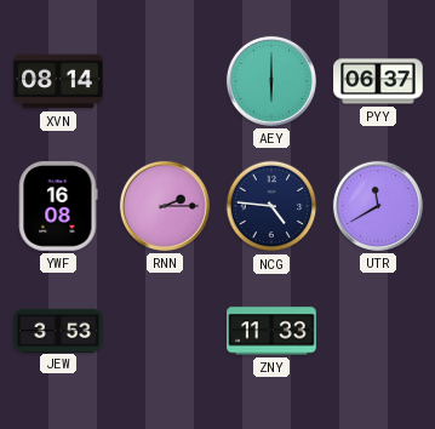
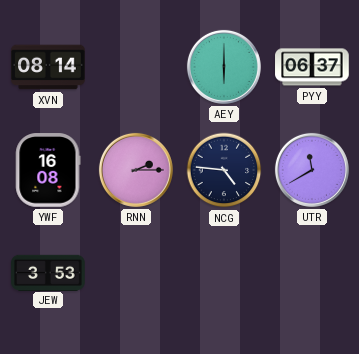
ZNY: 11:33 -> none
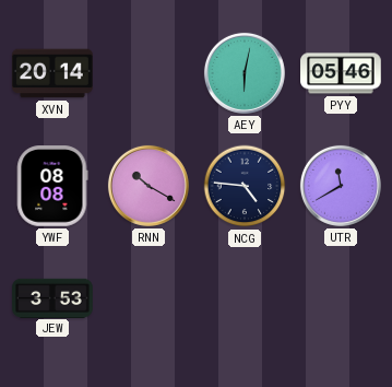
XVN: 08:14 -> 20:14
AEY: 6:00 -> 6:02
PYY: 06:37 -> 05:46
YWF: 16:08 -> 08:08
RNN: 2:15 -> 10:20
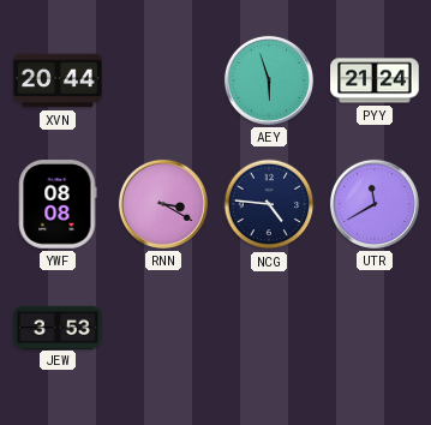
XVN: 20:14 -> 20:44
AEY: 6:02 -> 5:57
PYY: 05:46 -> 21:24
RNN: 10:20 -> 3:20
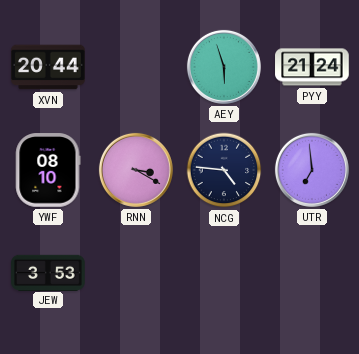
YWF: 08:08 -> 08:10
UTR: 11:40 -> 6:59
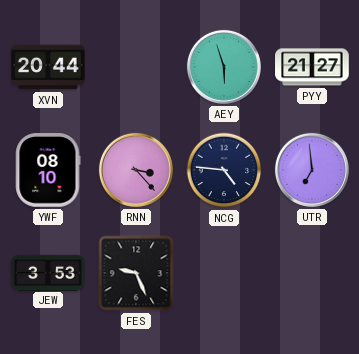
PYY: 21:24 -> 21:27
RNN: 3:20 -> 3:23
FES: none -> 9:26
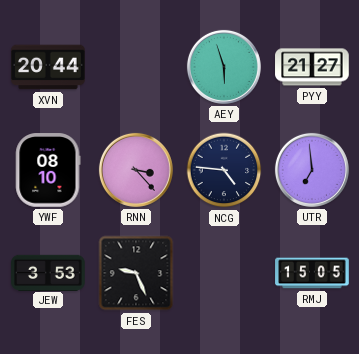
RMJ: none -> 15:05
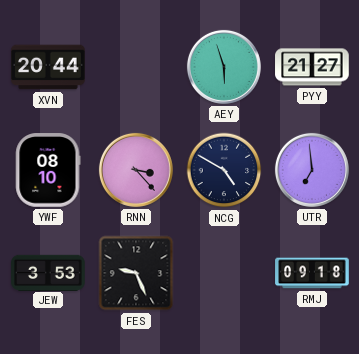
NCG: 4:46 -> 4:50
RMJ: 15:05 -> 09:18
